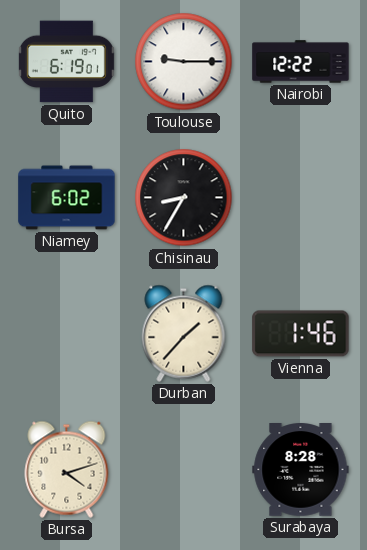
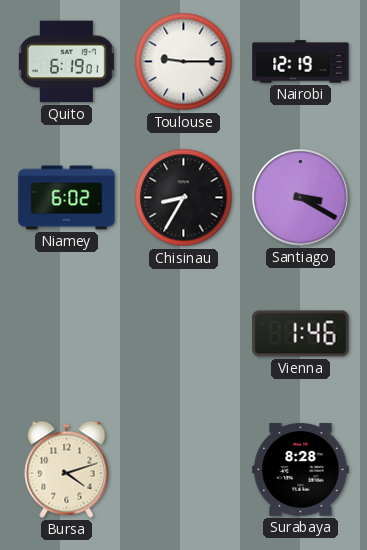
Nairobi: 12:22 -> 12:19
Santiago: none -> 3:20
Durban: 1:37 -> none
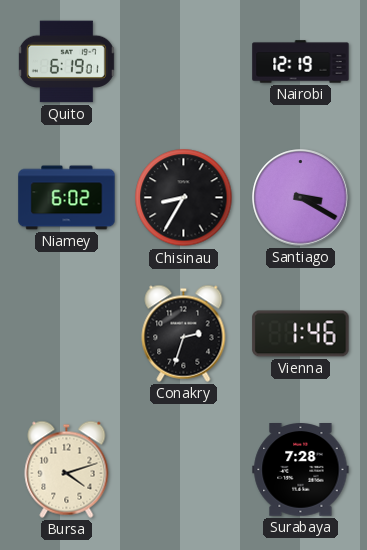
Toulouse: 9:15 -> none
Conakry: none -> 2:33
Surabaya: 8:28 -> 7:28
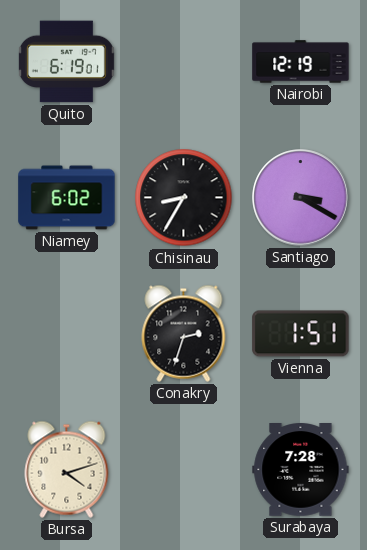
Vienna: 1:46 -> 1:51
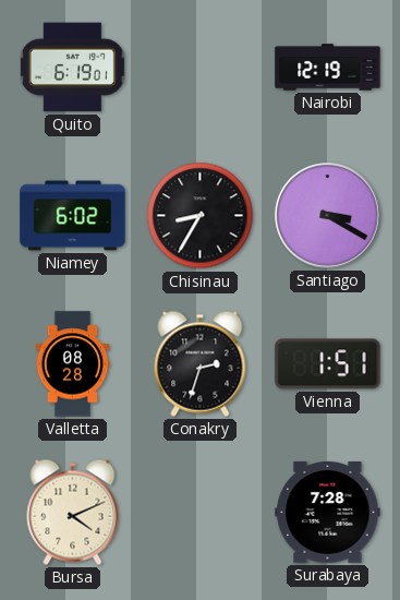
Valletta: none -> 08:28
Bursa: 4:12 -> 4:11
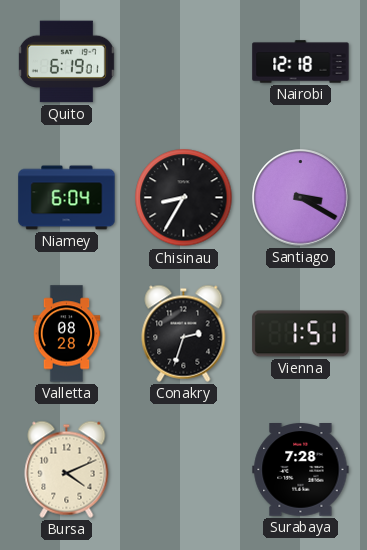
Nairobi: 12:19 -> 12:18
Niamey: 6:02 -> 6:04
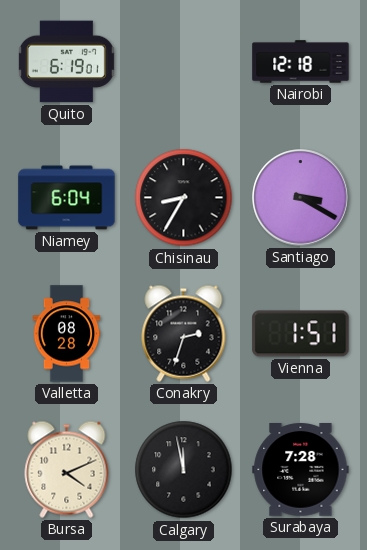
Calgary: none -> 11:58
